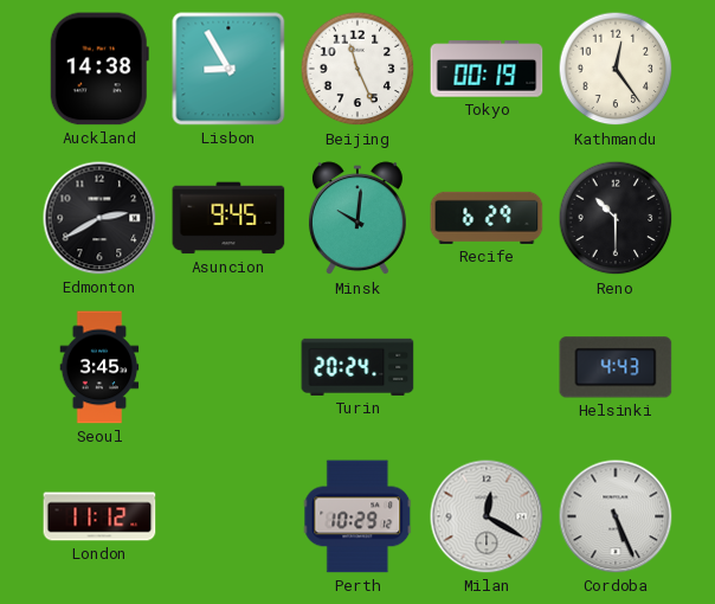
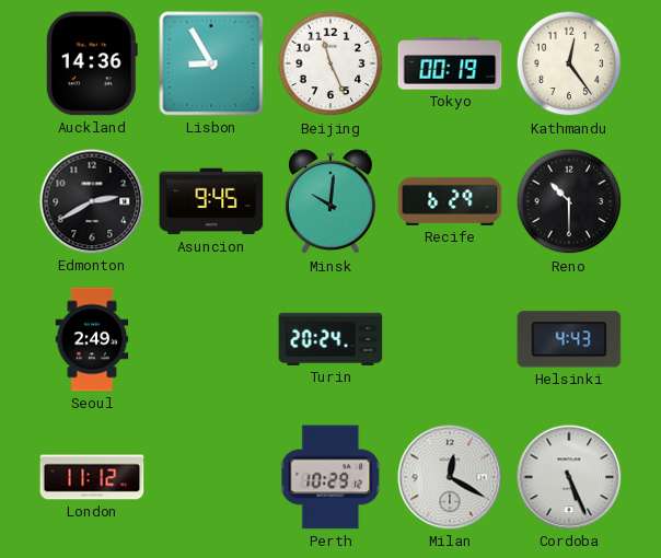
Auckland: 14:38 -> 14:36
Seoul: 3:45 -> 2:49
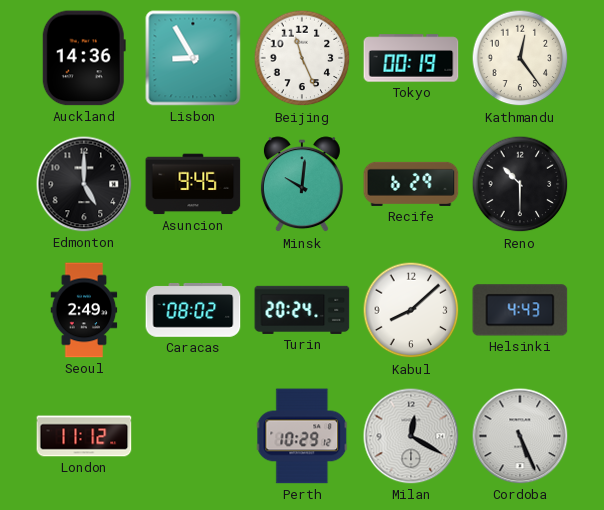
Edmonton: 2:40 -> 5:00
Caracas: none -> 08:02
Kabul: none -> 8:08
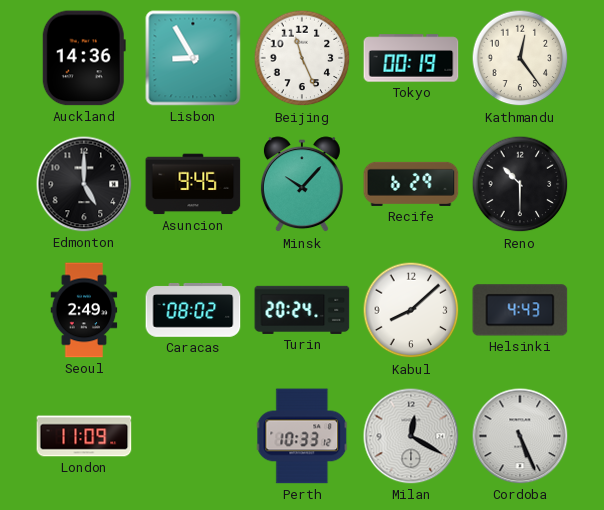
Minsk: 10:01 -> 10:07
London: 11:12 -> 11:09
Perth: 10:29 -> 10:33
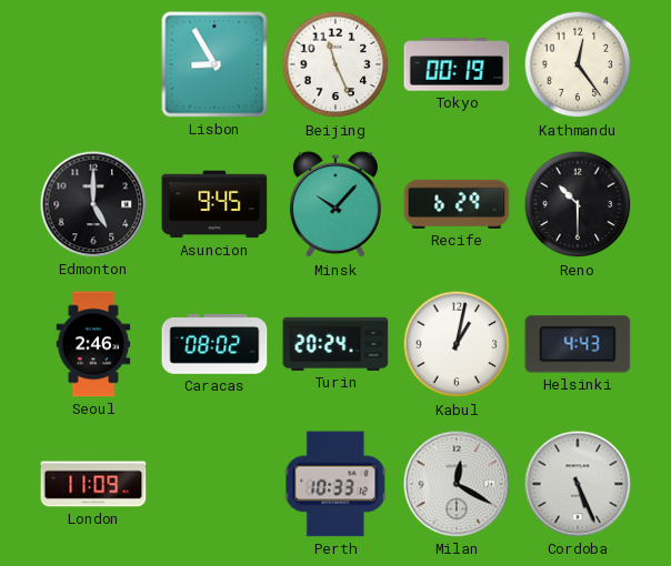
Auckland: 14:36 -> none
Seoul: 2:49 -> 2:46
Kabul: 8:08 -> 1:02
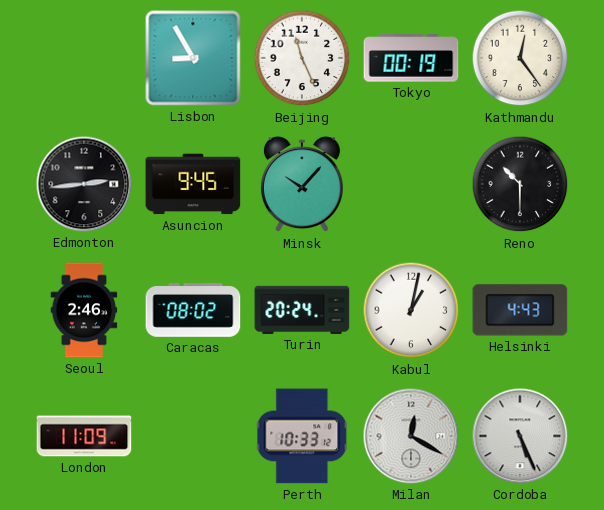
Edmonton: 5:00 -> 2:44
Recife: 6:29 -> none
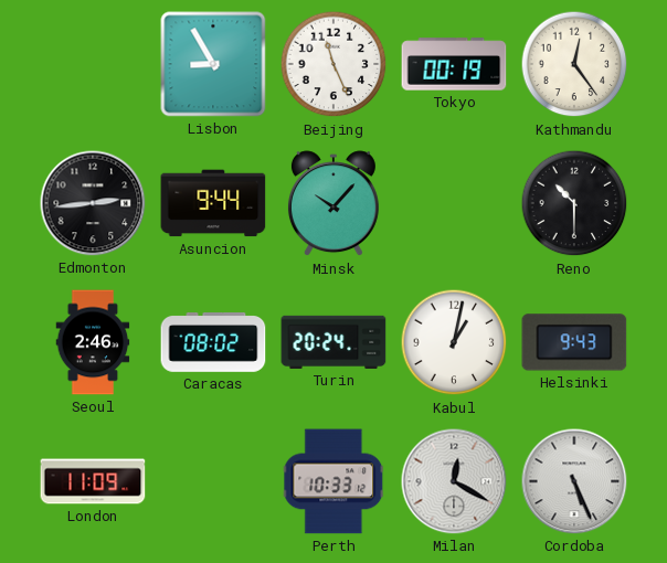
Asuncion: 9:45 -> 9:44
Helsinki: 4:43 -> 9:43
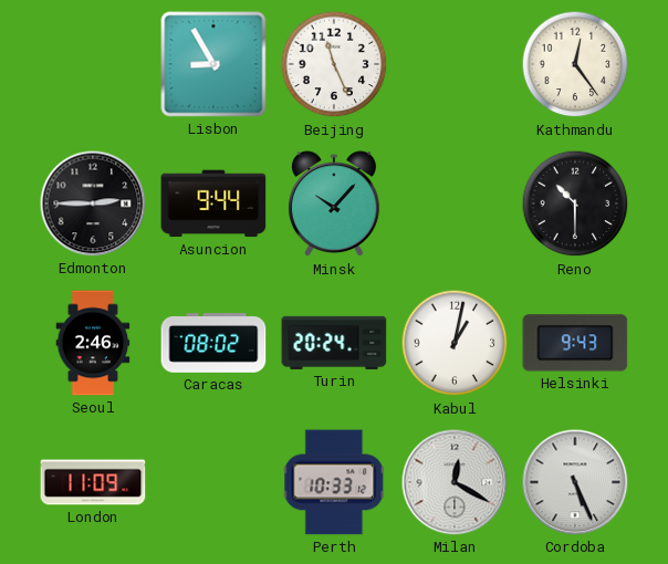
Tokyo: 00:19 -> none
Edmonton: 2:44 -> 2:45
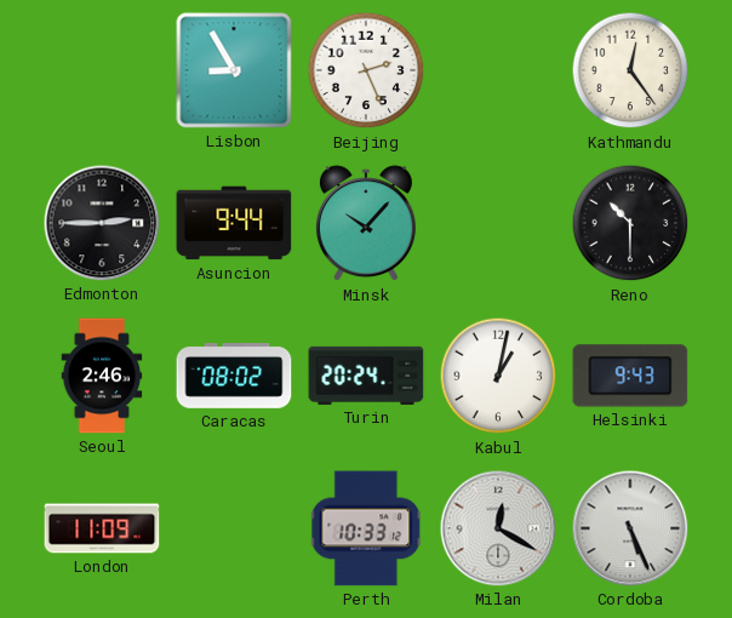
Beijing: 11:26 -> 2:26
